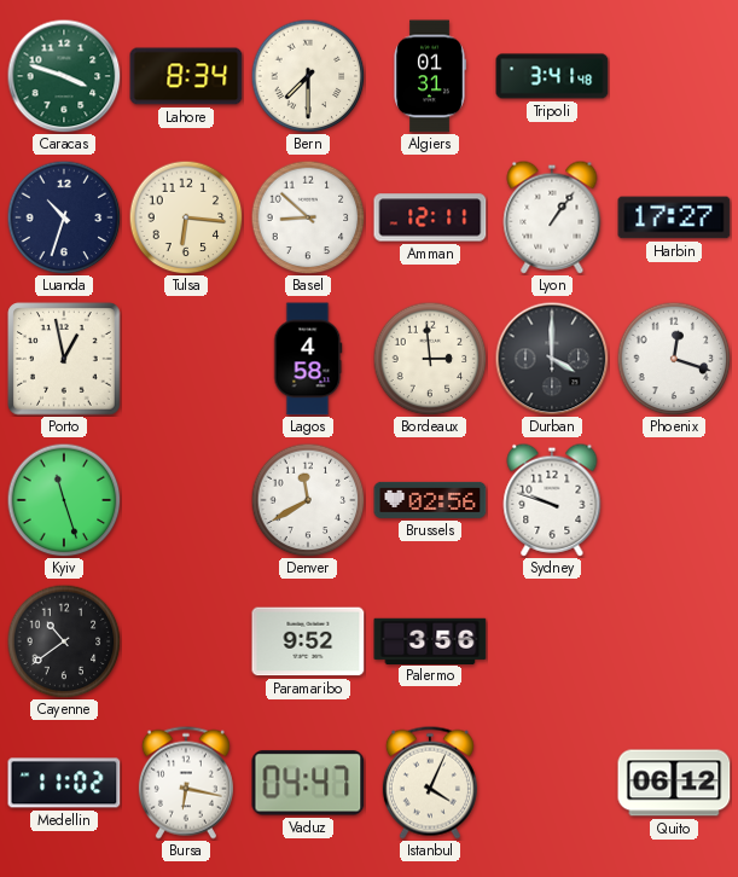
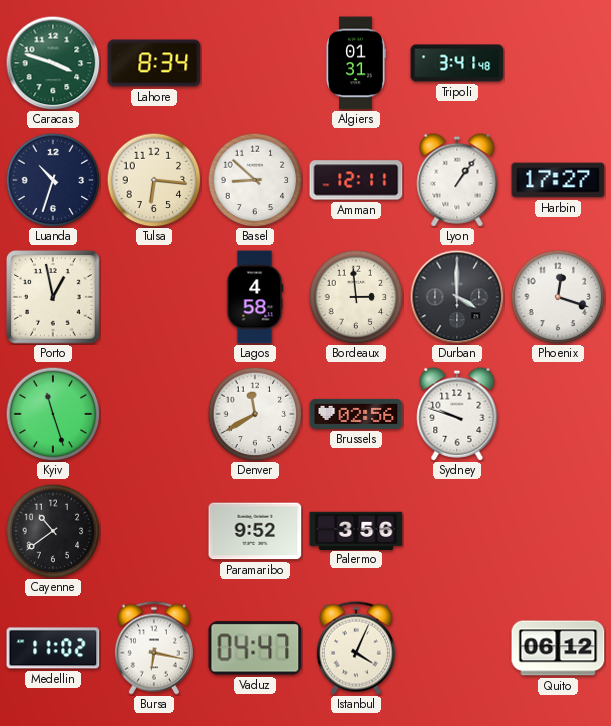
Bern: 7:30 -> none
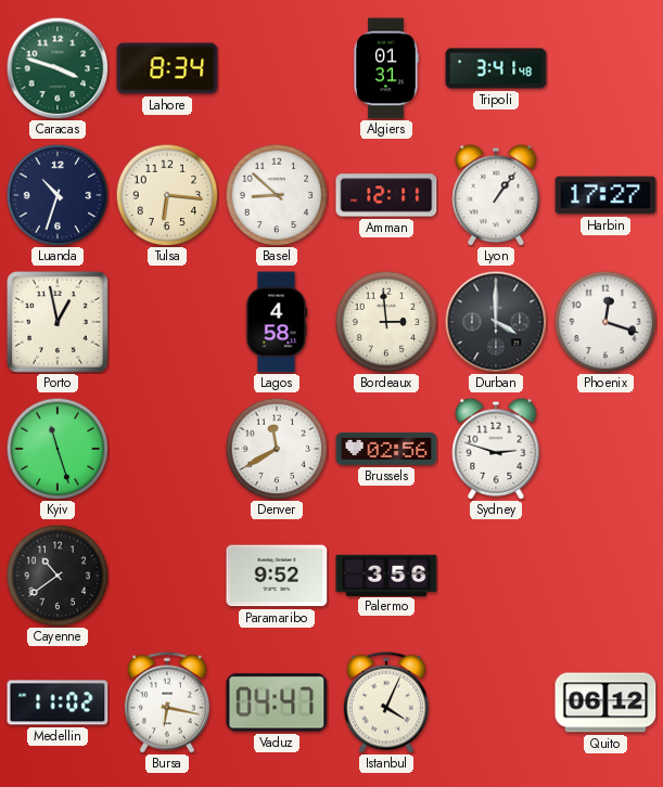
Sydney: 9:48 -> 2:48
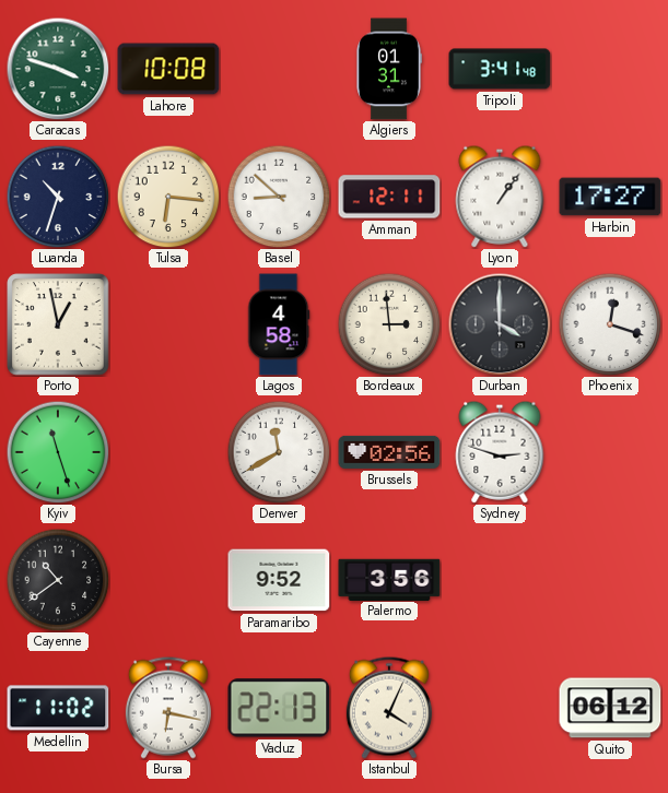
Lahore: 8:34 -> 10:08
Vaduz: 04:47 -> 22:13
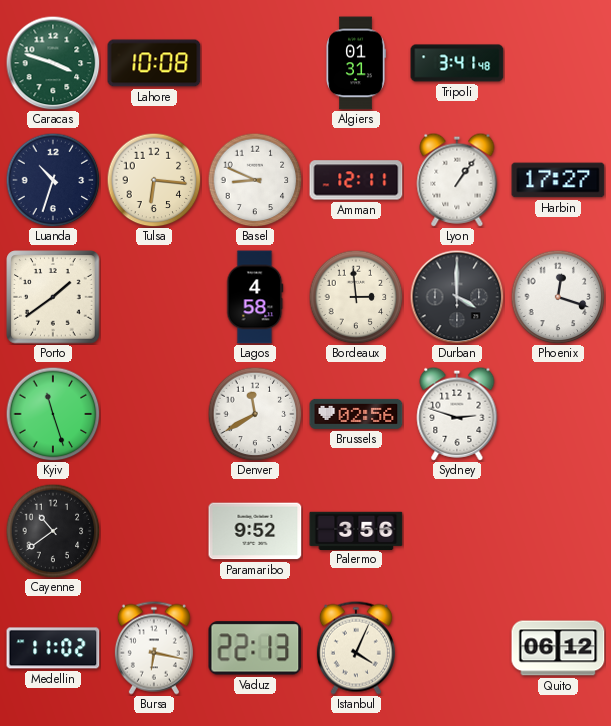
Basel: 8:52 -> 8:49
Porto: 12:58 -> 1:39
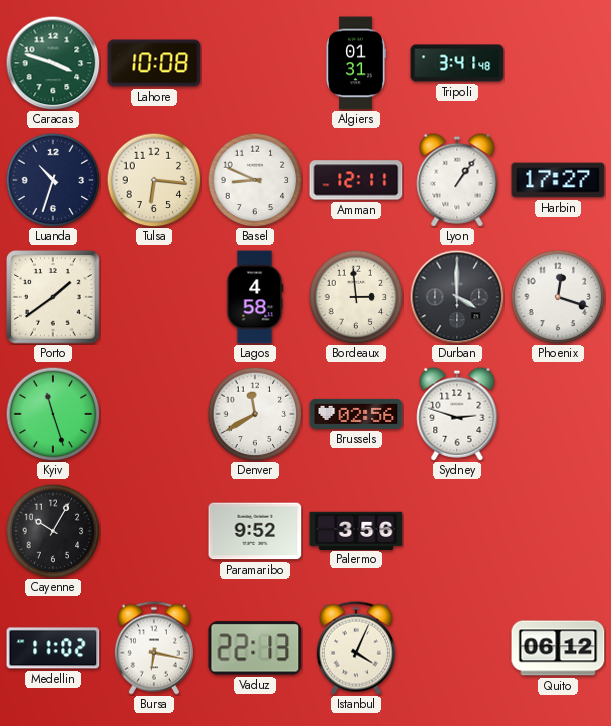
Cayenne: 10:39 -> 10:05
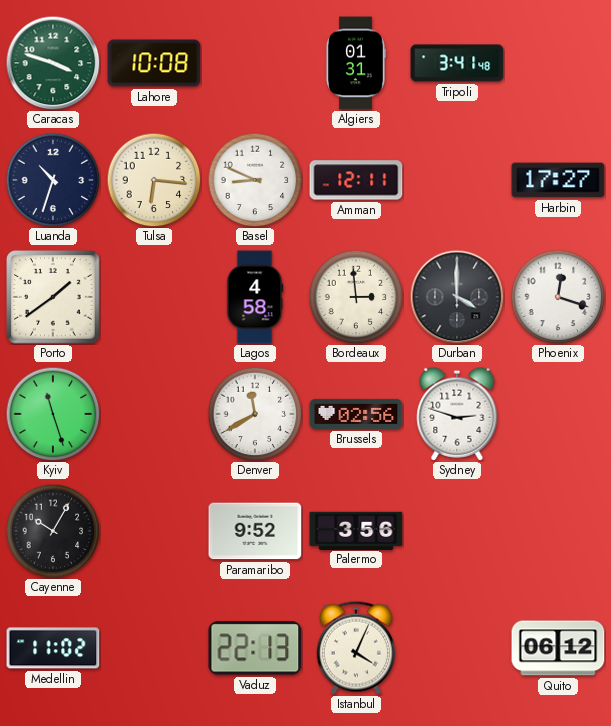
Lyon: 1:06 -> none
Bursa: 6:17 -> none
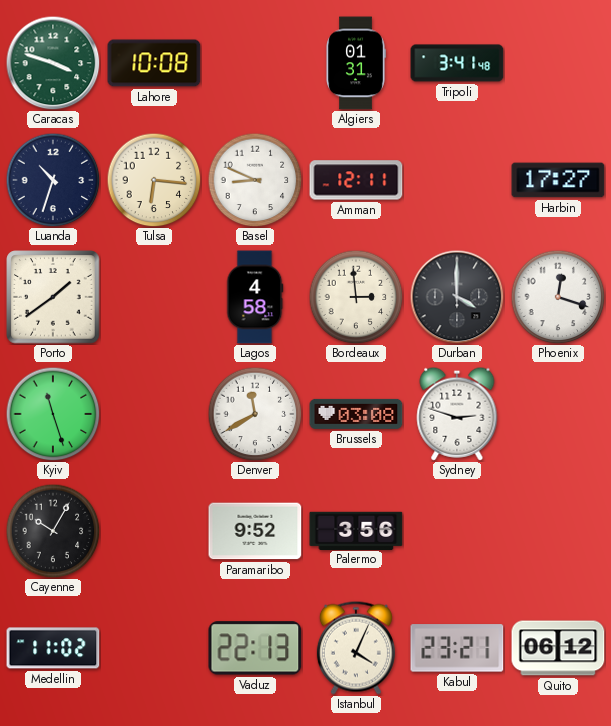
Brussels: 02:56 -> 03:08
Kabul: none -> 23:21
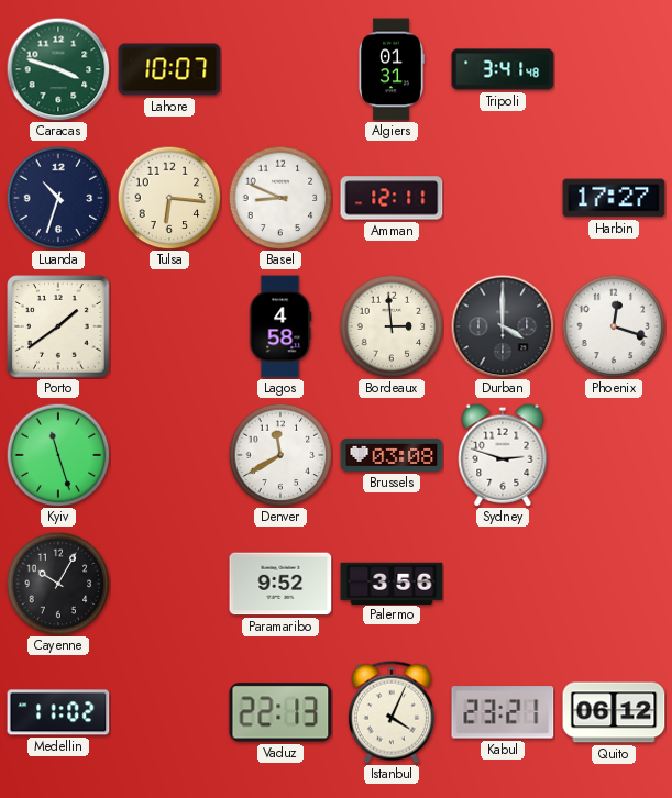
Lahore: 10:08 -> 10:07
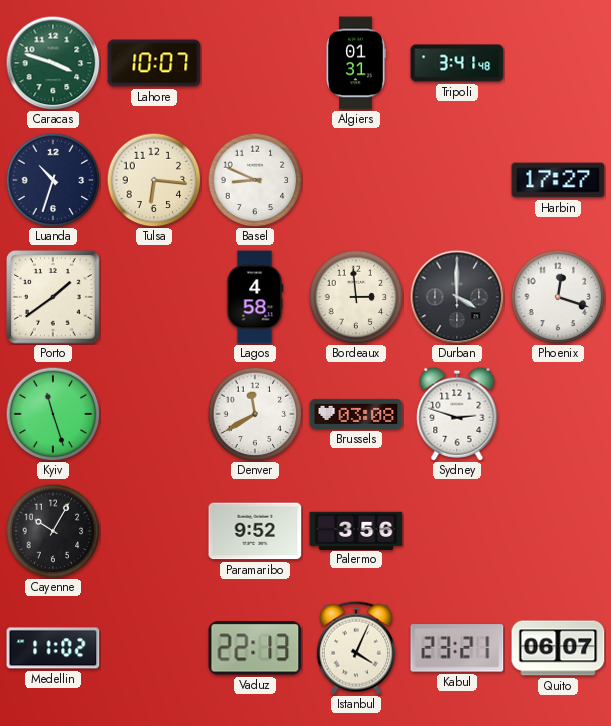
Amman: 12:11 -> none
Quito: 06:12 -> 06:07
